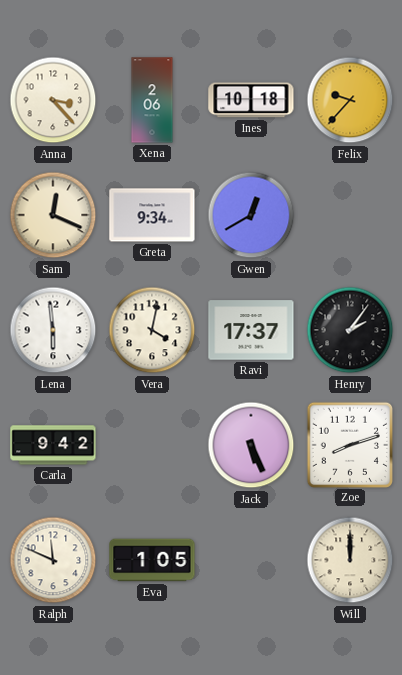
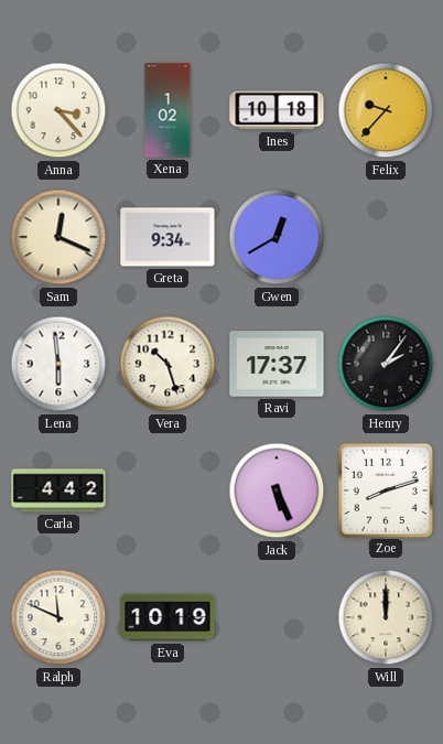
Xena: 2:06 -> 1:02
Vera: 4:02 -> 10:27
Carla: 9:42 -> 4:42
Eva: 1:05 -> 10:19
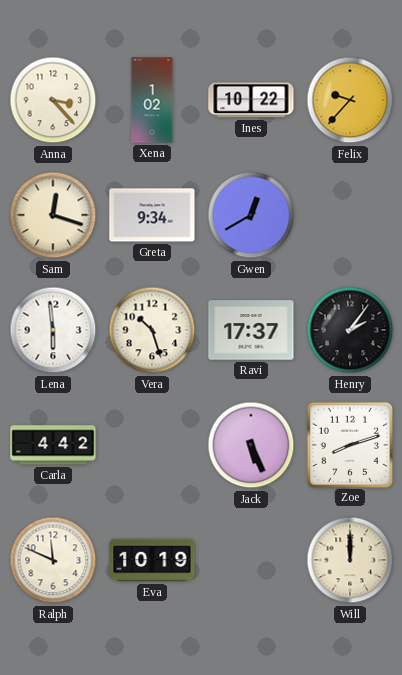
Ines: 10:18 -> 10:22
Sam: 12:19 -> 12:18
